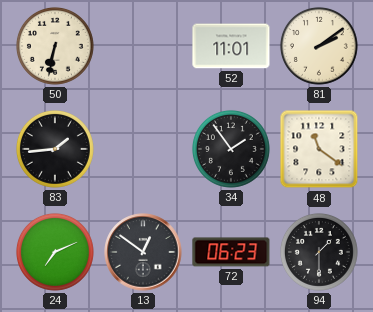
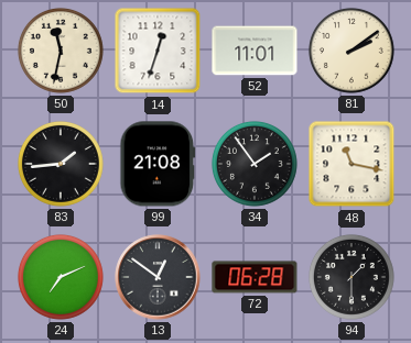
50: 6:32 -> 11:32
14: none -> 12:33
99: none -> 21:08
48: 11:21 -> 11:17
72: 06:23 -> 06:28
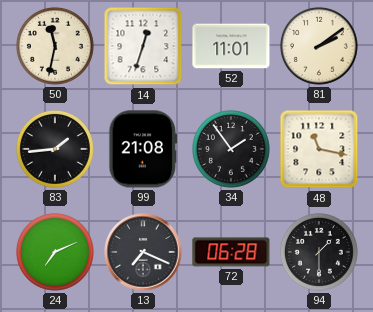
13: 12:51 -> 7:19
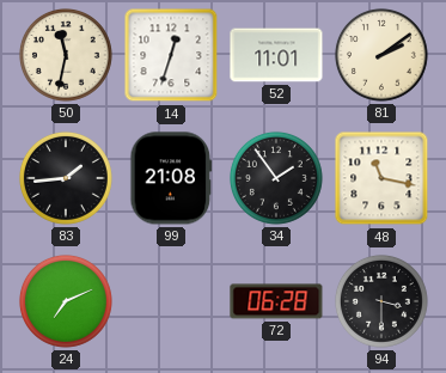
13: 7:19 -> none
94: 1:30 -> 3:30
